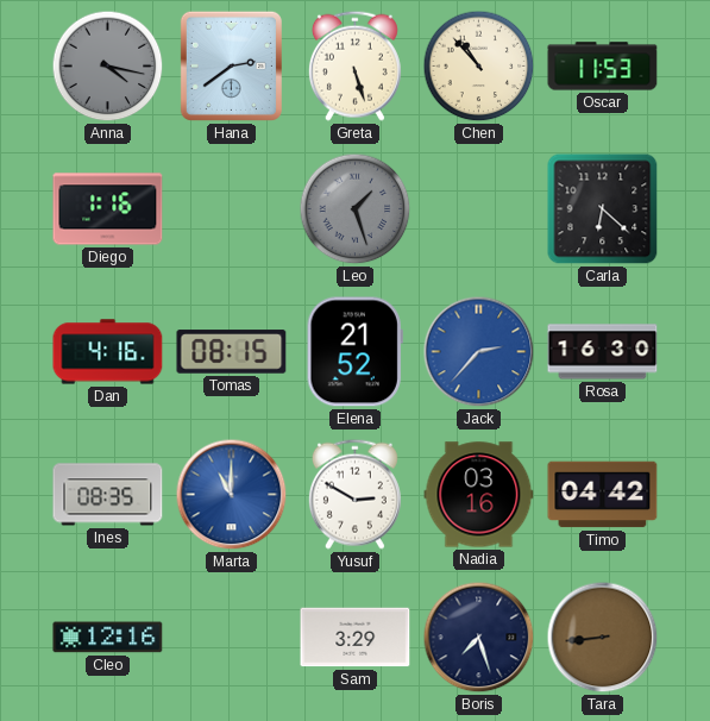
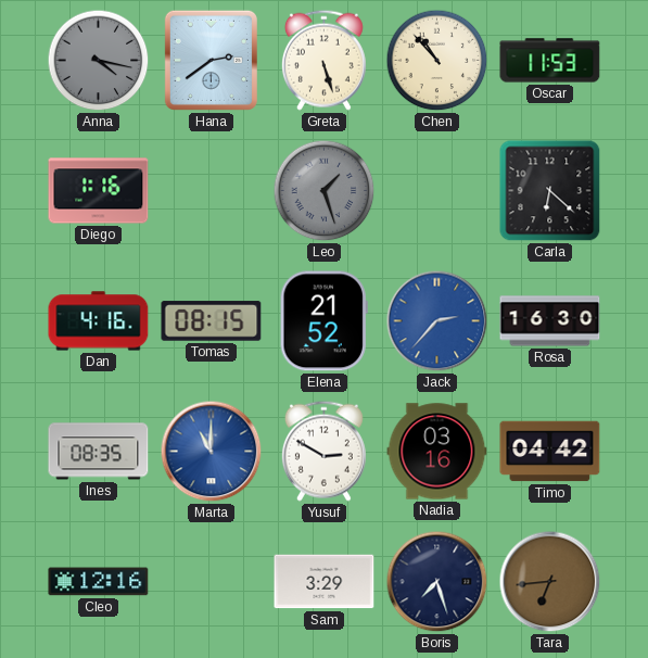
Tara: 8:44 -> 6:44
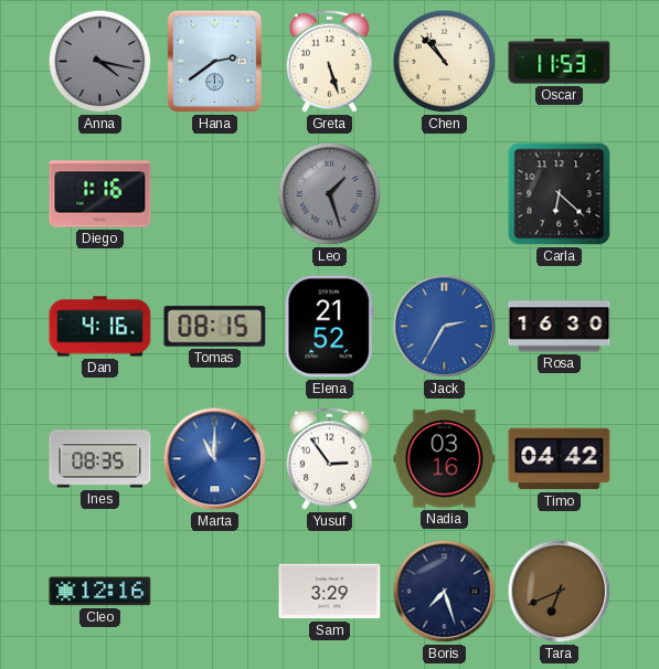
Jack: 2:37 -> 2:35
Yusuf: 2:50 -> 2:54
Tara: 6:44 -> 6:41
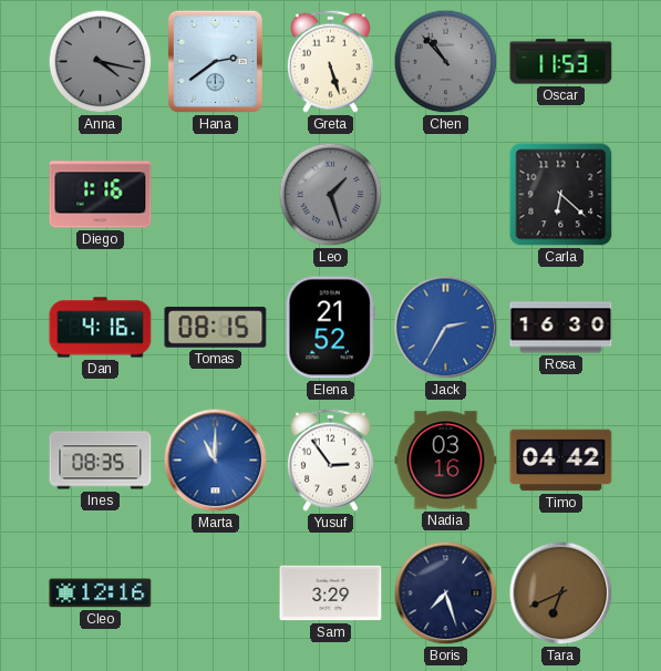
Chen dial: cream -> grey
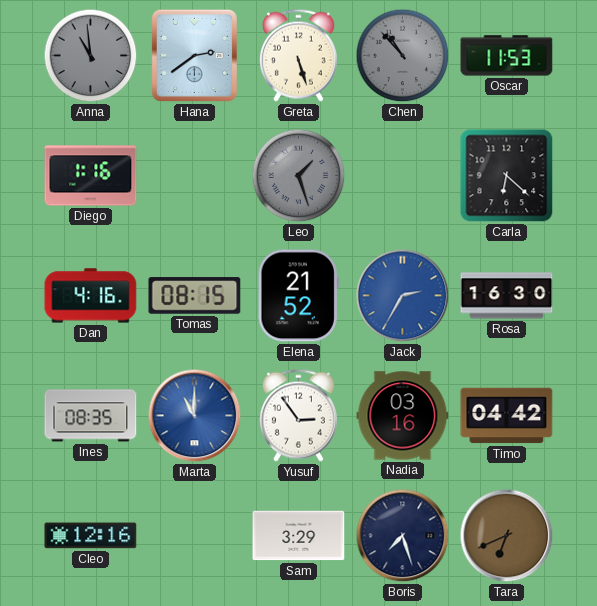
Anna: 4:17 -> 10:59
